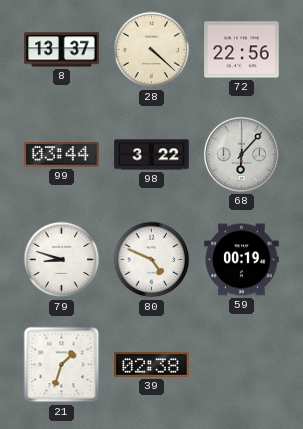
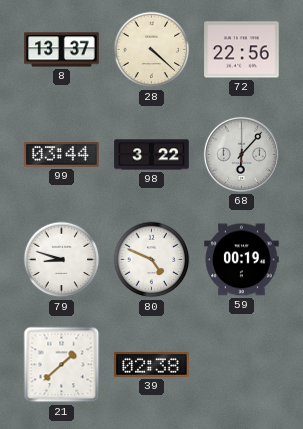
21: 1:33 -> 1:38
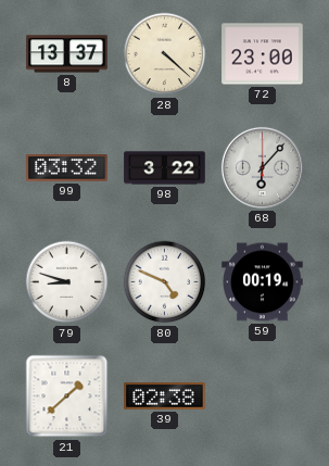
72: 22:56 -> 23:00
99: 03:44 -> 03:32
